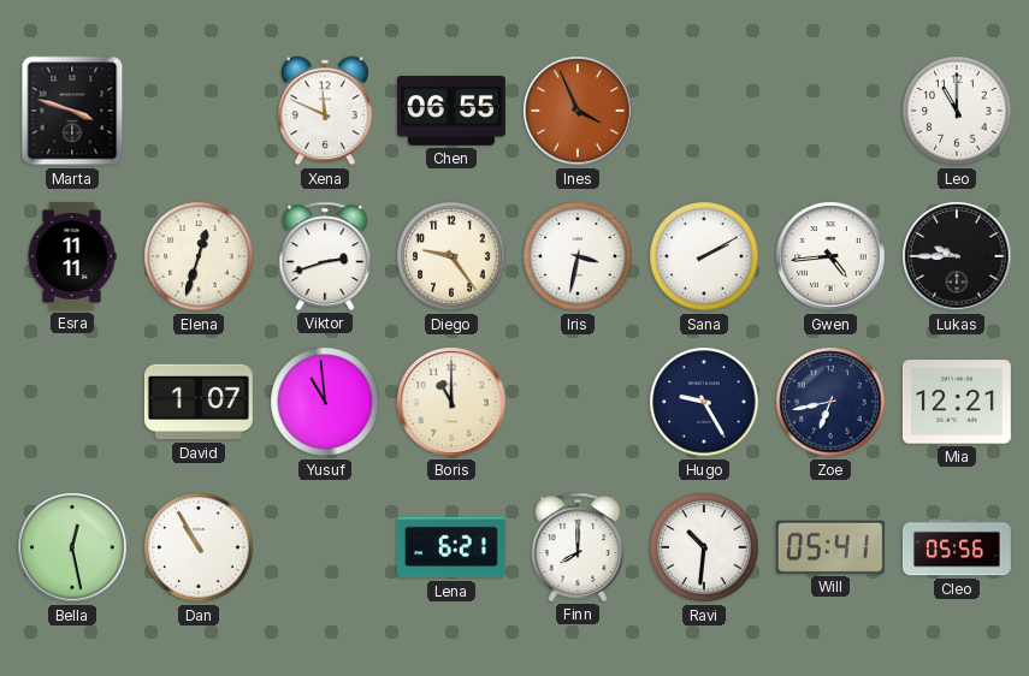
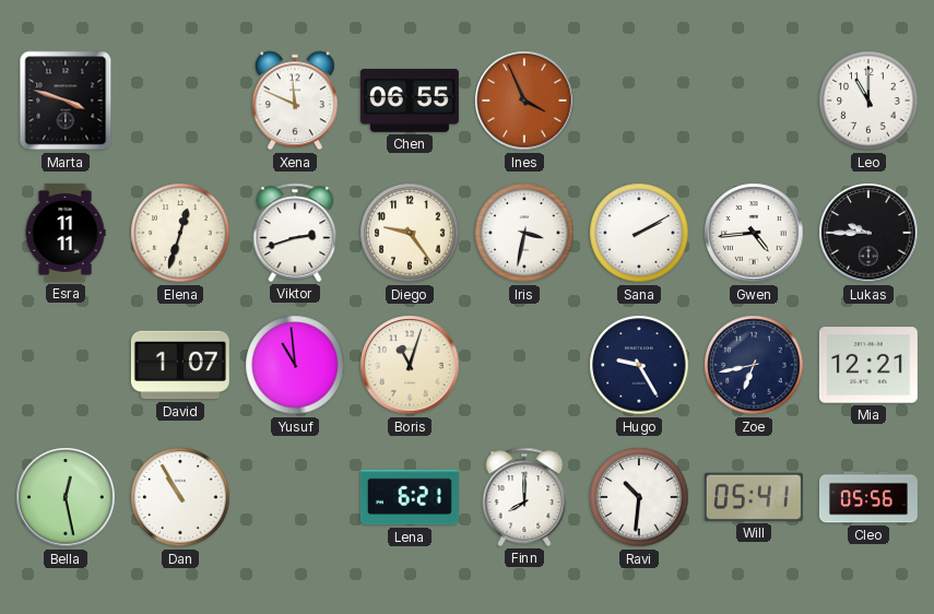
Boris: 11:00 -> 11:03
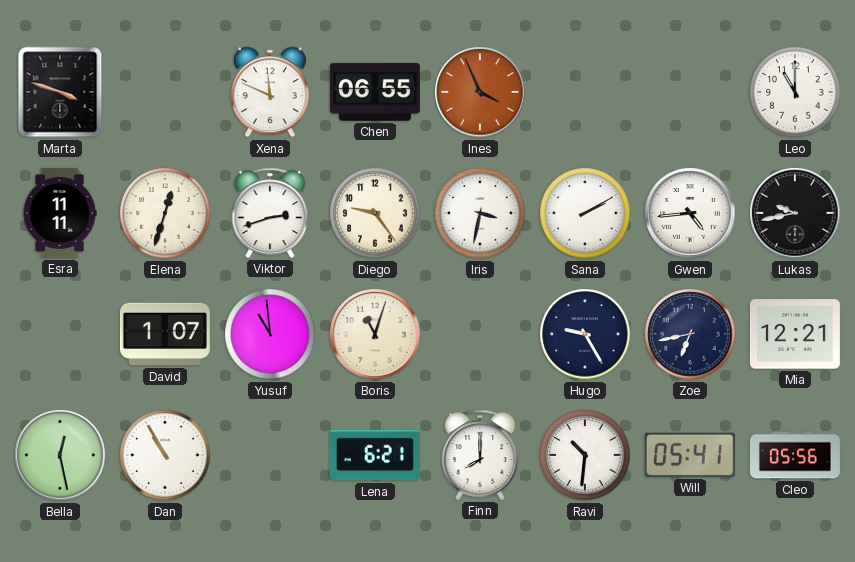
Lukas: 9:45 -> 9:43
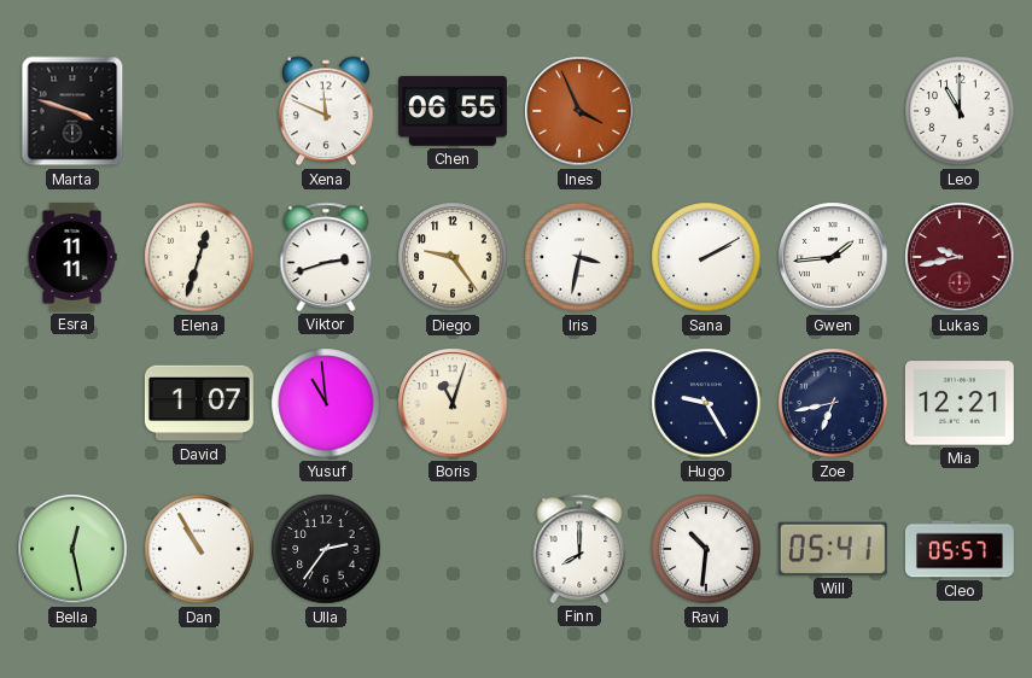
Gwen: 4:44 -> 1:44
Lukas dial: black -> burgundy
Ulla: none -> 2:36
Lena: 6:21 -> none
Cleo: 05:56 -> 05:57
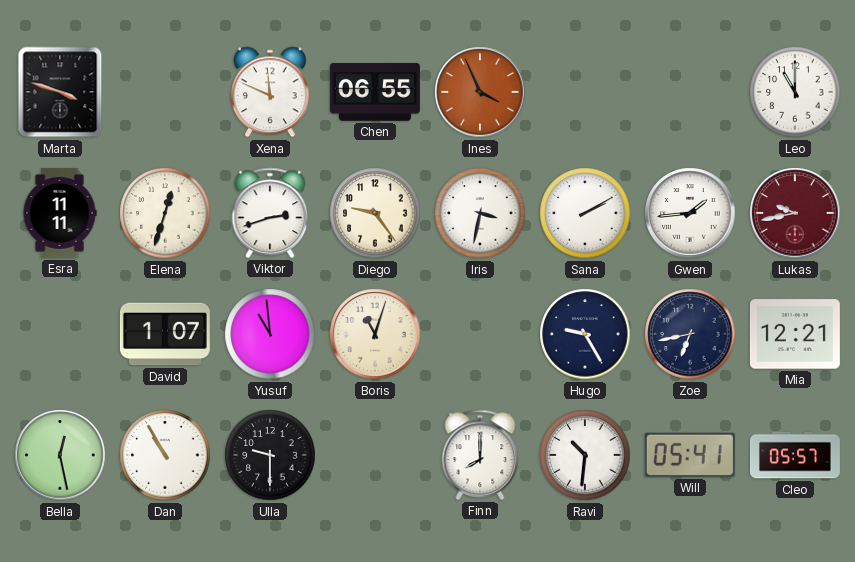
Ulla: 2:36 -> 9:30
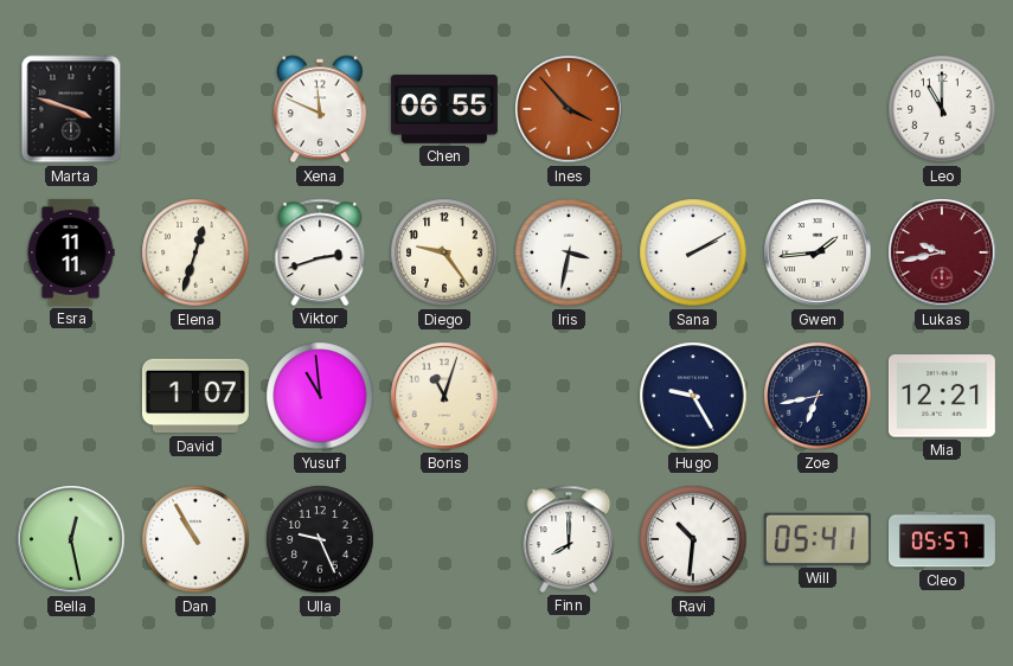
Ines: 3:56 -> 3:53
Ulla: 9:30 -> 9:26
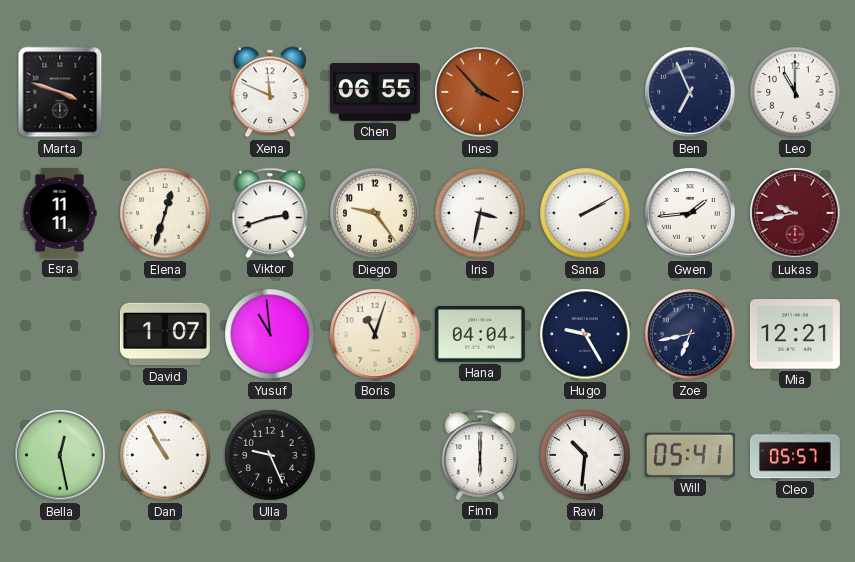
Ben: none -> 6:56
Hana: none -> 04:04
Finn: 8:00 -> 6:00
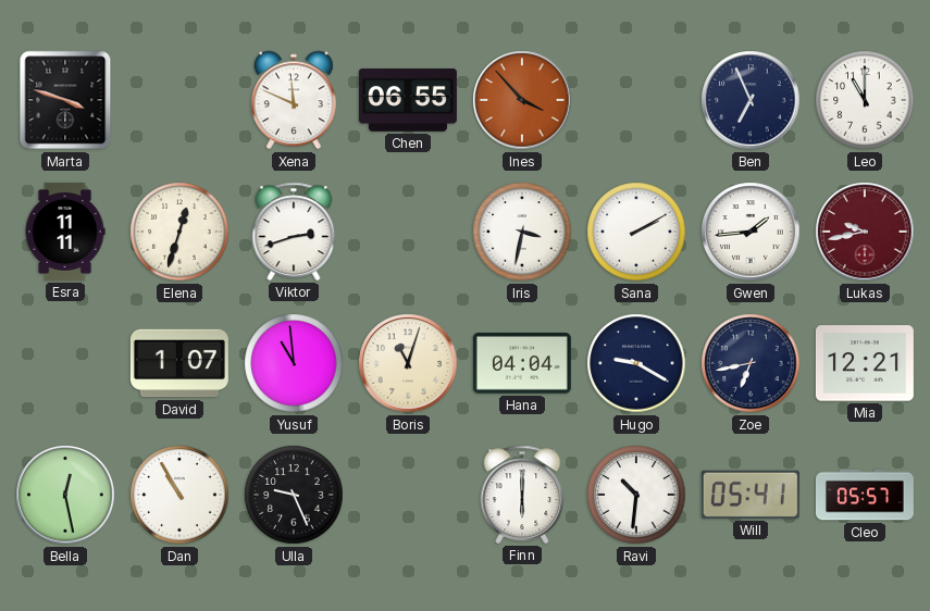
Diego: 9:24 -> none
Hugo: 9:25 -> 9:20
